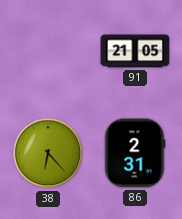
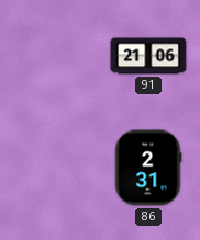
91: 21:05 -> 21:06
38: 6:23 -> none
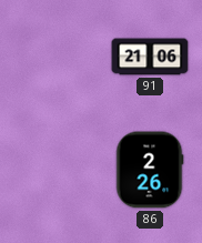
86: 2:31 -> 2:26
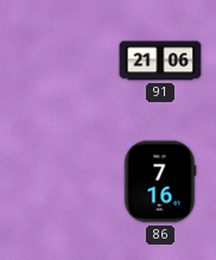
86: 2:26 -> 7:16
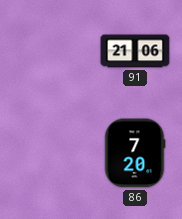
86: 7:16 -> 7:20
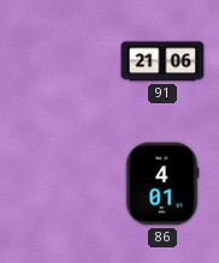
86: 7:20 -> 4:01
